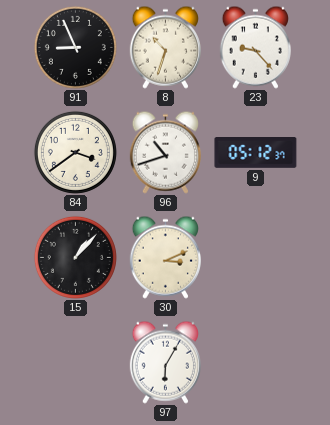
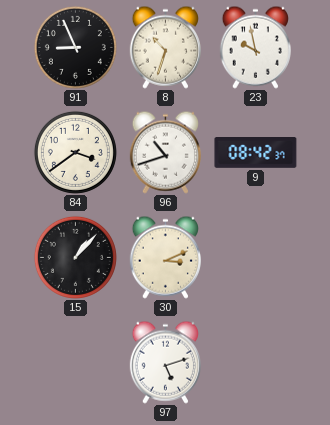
23: 9:23 -> 9:58
9: 05:12 -> 08:42
97: 6:05 -> 5:12
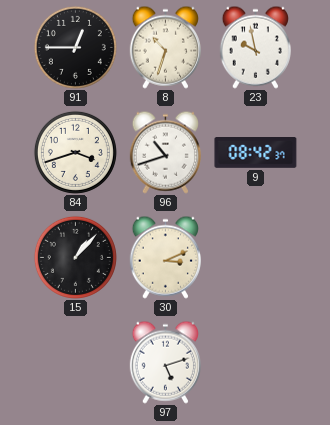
91: 8:56 -> 12:45
84: 3:39 -> 3:42
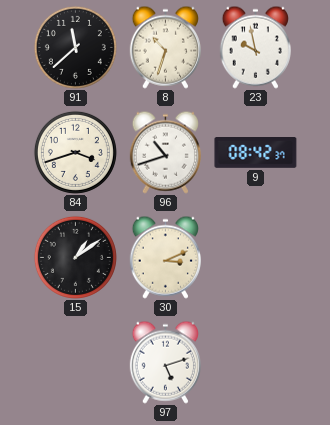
91: 12:45 -> 11:38
15: 1:07 -> 1:09
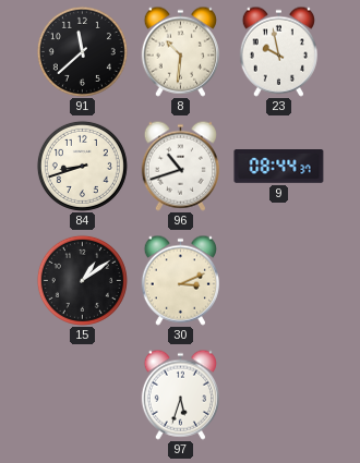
8: 10:33 -> 10:31
84: 3:42 -> 8:42
9: 08:42 -> 08:44
97: 5:12 -> 5:33
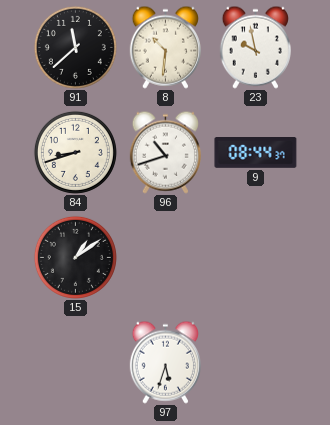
30: 3:11 -> none
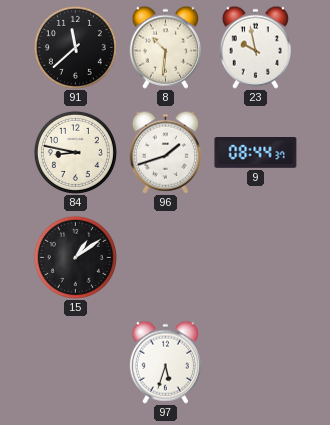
84: 8:42 -> 8:47
96: 10:42 -> 1:42
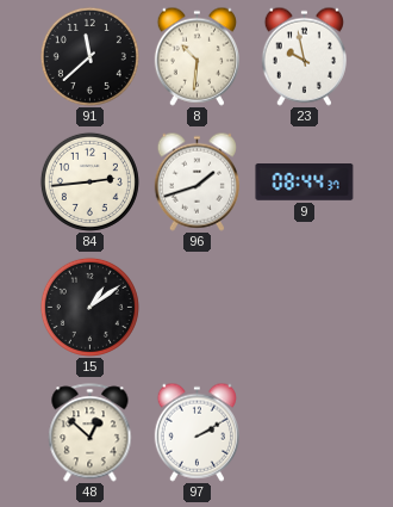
84: 8:47 -> 2:44
48: none -> 12:52
97: 5:33 -> 2:10
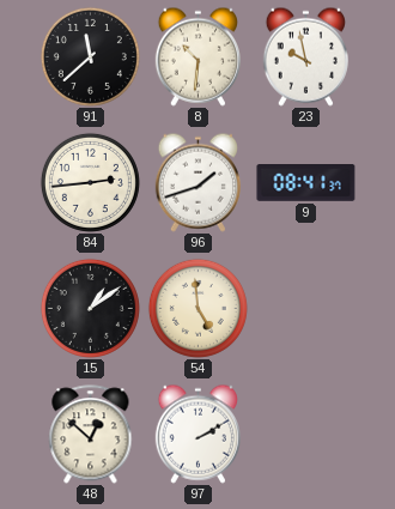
9: 08:44 -> 08:41
54: none -> 4:59
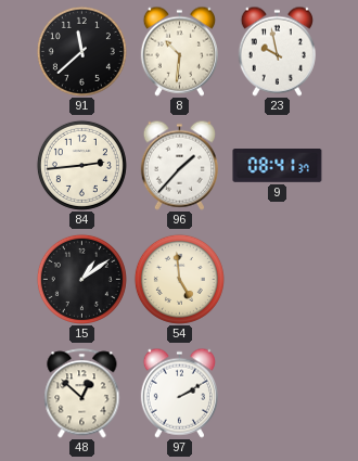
96: 1:42 -> 1:37
